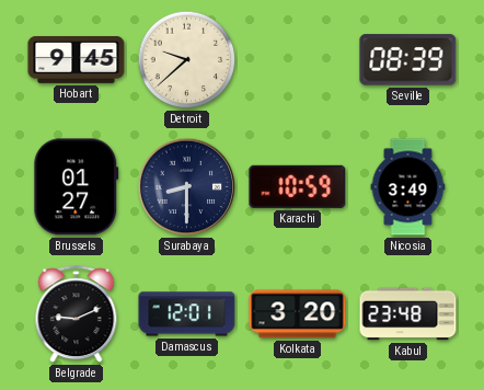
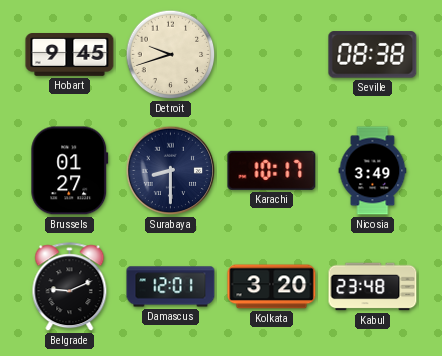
Detroit: 9:38 -> 9:42
Seville: 08:39 -> 08:38
Karachi: 10:59 -> 10:17
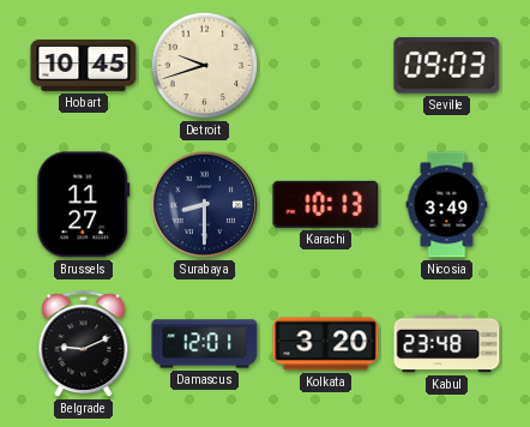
Hobart: 9:45 -> 10:45
Seville: 08:38 -> 09:03
Brussels: 01:27 -> 11:27
Karachi: 10:17 -> 10:13
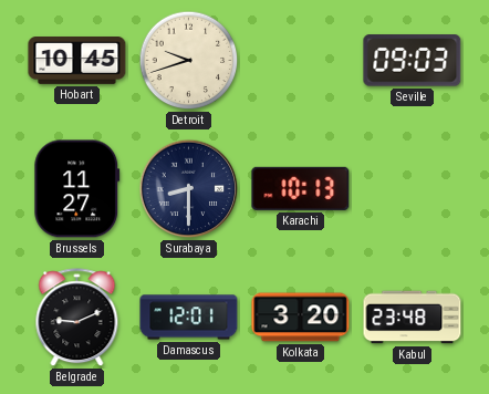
Nicosia: 3:49 -> none
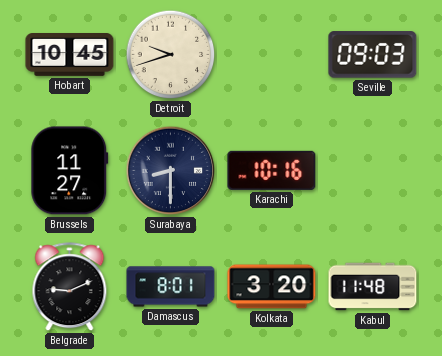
Karachi: 10:13 -> 10:16
Damascus: 12:01 -> 8:01
Kabul: 23:48 -> 11:48
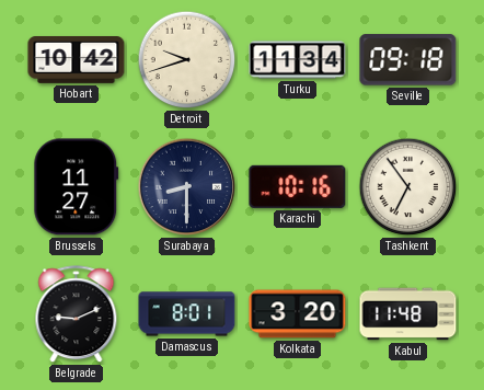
Hobart: 10:45 -> 10:42
Turku: none -> 11:34
Seville: 09:03 -> 09:18
Tashkent: none -> 6:54
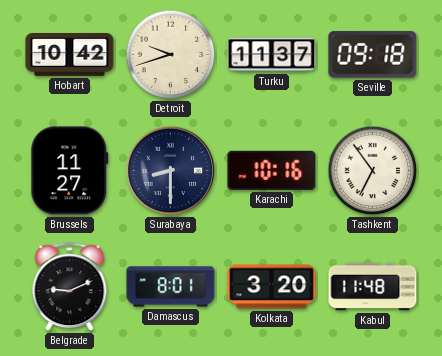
Turku: 11:34 -> 11:37
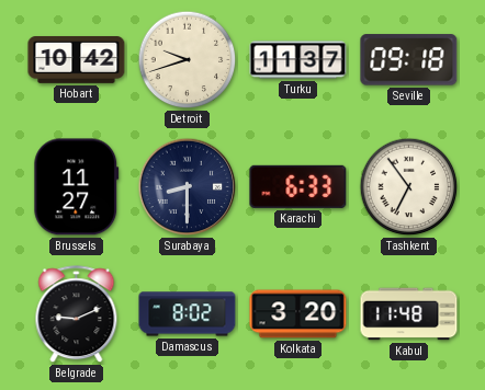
Karachi: 10:16 -> 6:33
Damascus: 8:01 -> 8:02
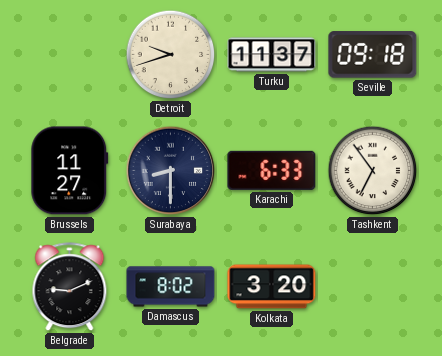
Hobart: 10:42 -> none
Kabul: 11:48 -> none
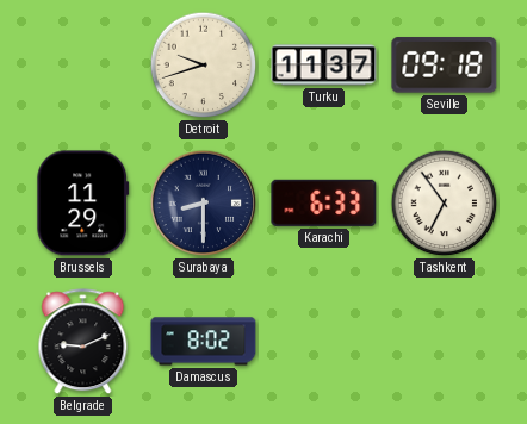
Brussels: 11:27 -> 11:29
Kolkata: 3:20 -> none
